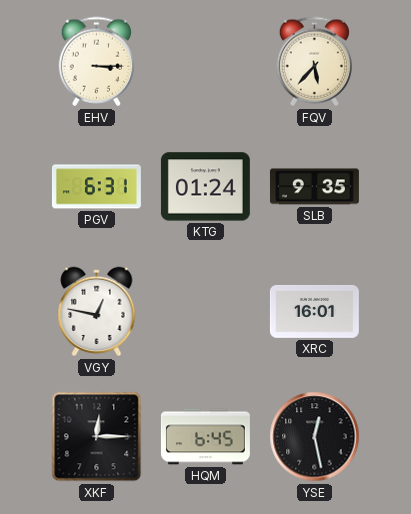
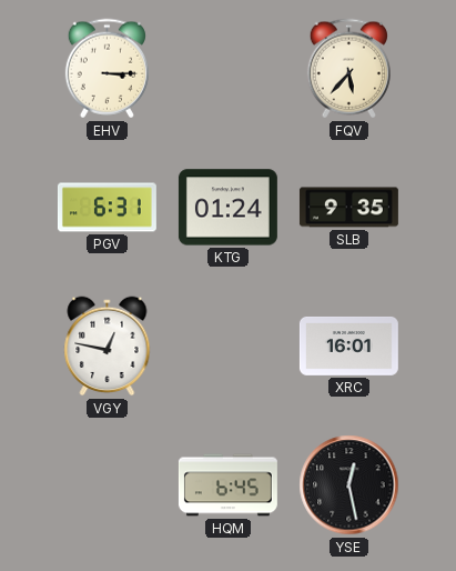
XKF: 12:15 -> none
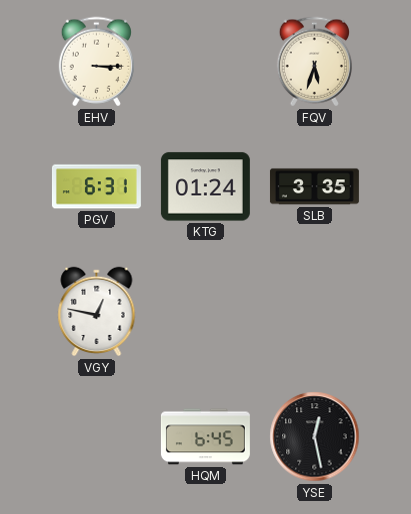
FQV: 5:37 -> 5:33
SLB: 9:35 -> 3:35
XRC: 16:01 -> none
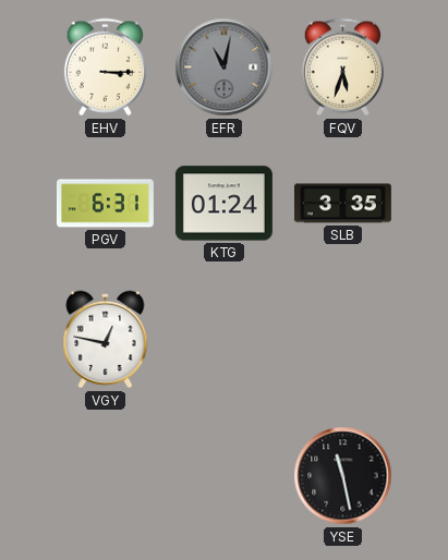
EFR: none -> 11:02
HQM: 6:45 -> none
YSE: 12:28 -> 11:28
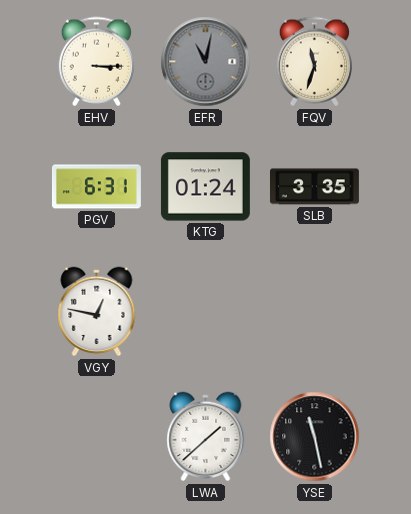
FQV: 5:33 -> 11:33
LWA: none -> 1:38
